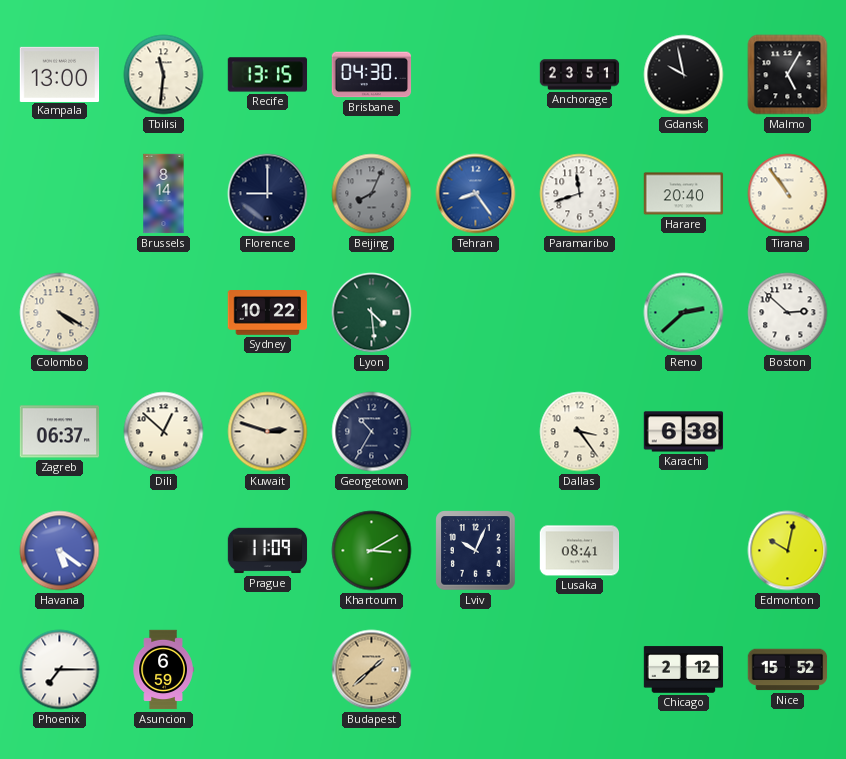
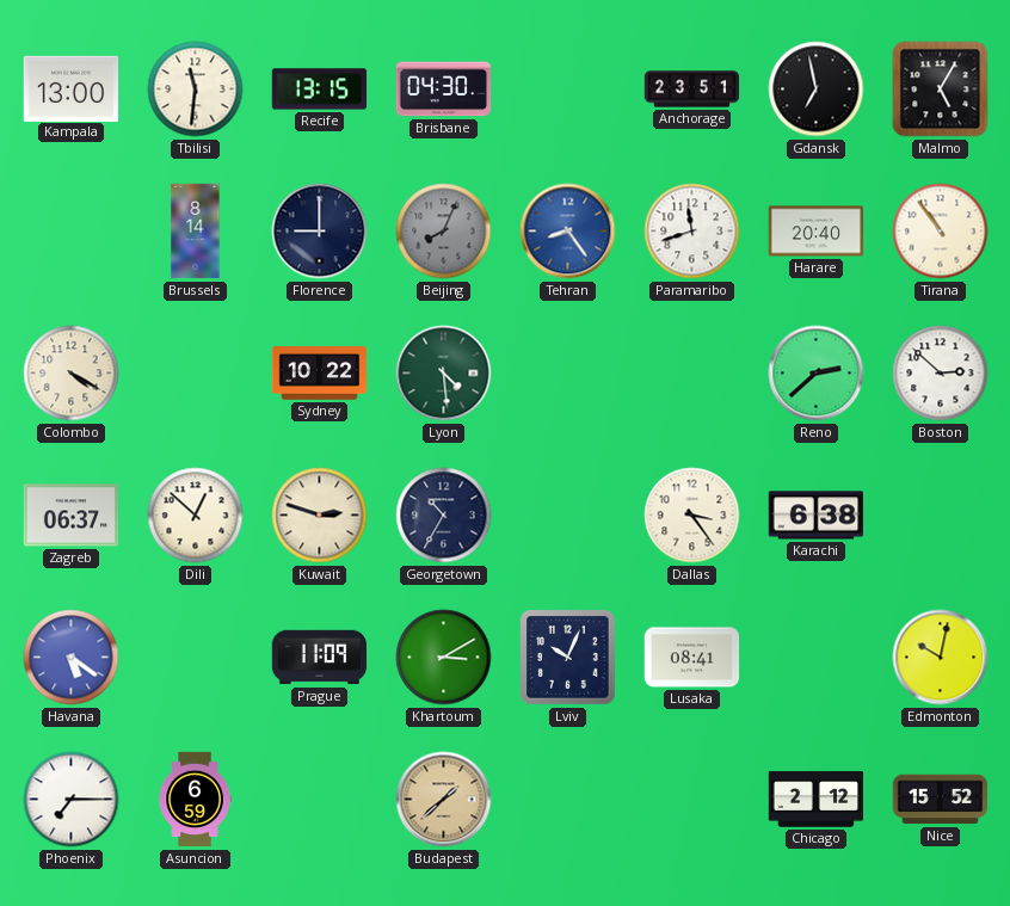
Gdansk: 9:58 -> 6:58
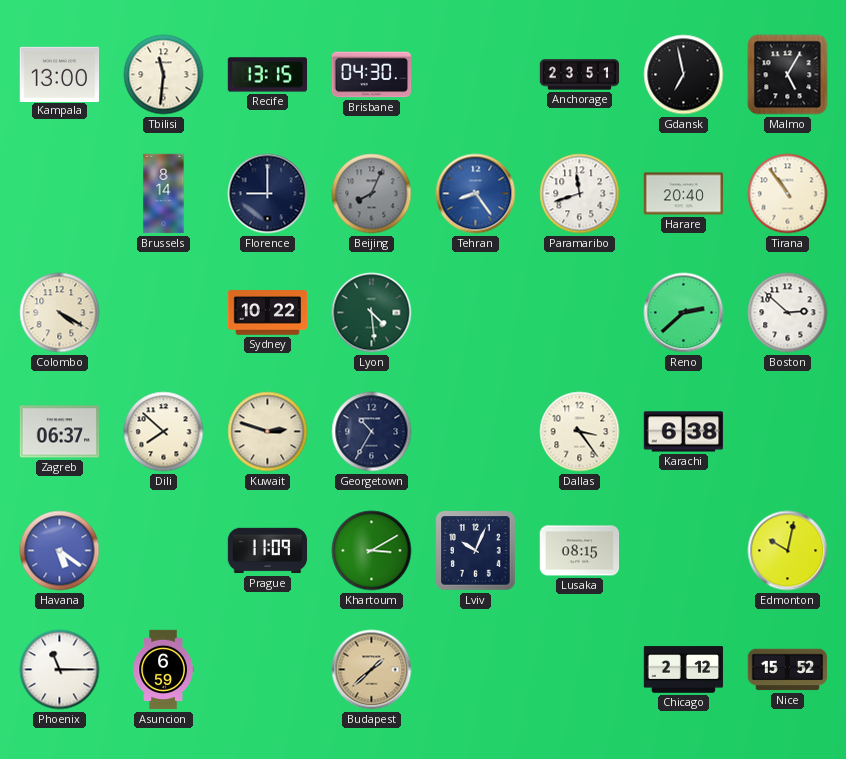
Dili: 12:52 -> 7:52
Lusaka: 08:41 -> 08:15
Phoenix: 7:15 -> 11:15
